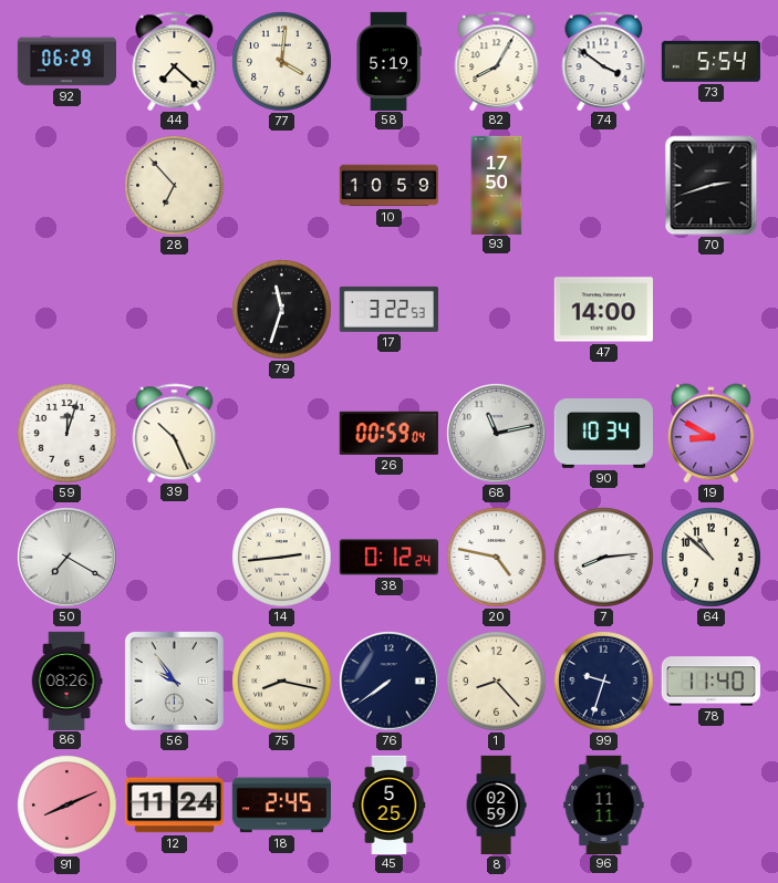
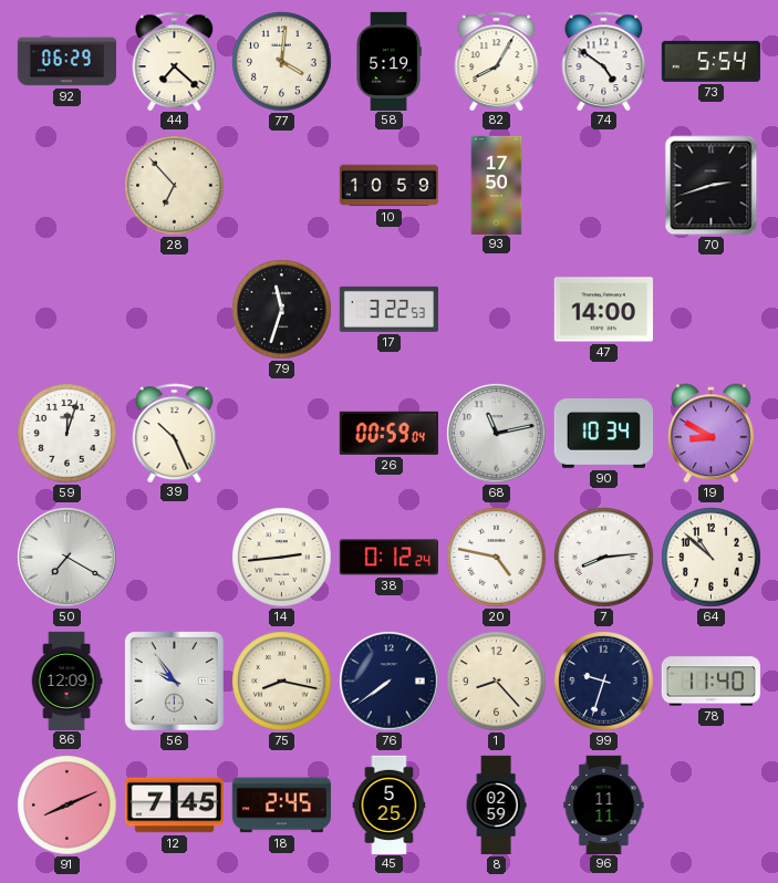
74: 3:51 -> 4:51
86: 08:26 -> 12:09
12: 11:24 -> 7:45
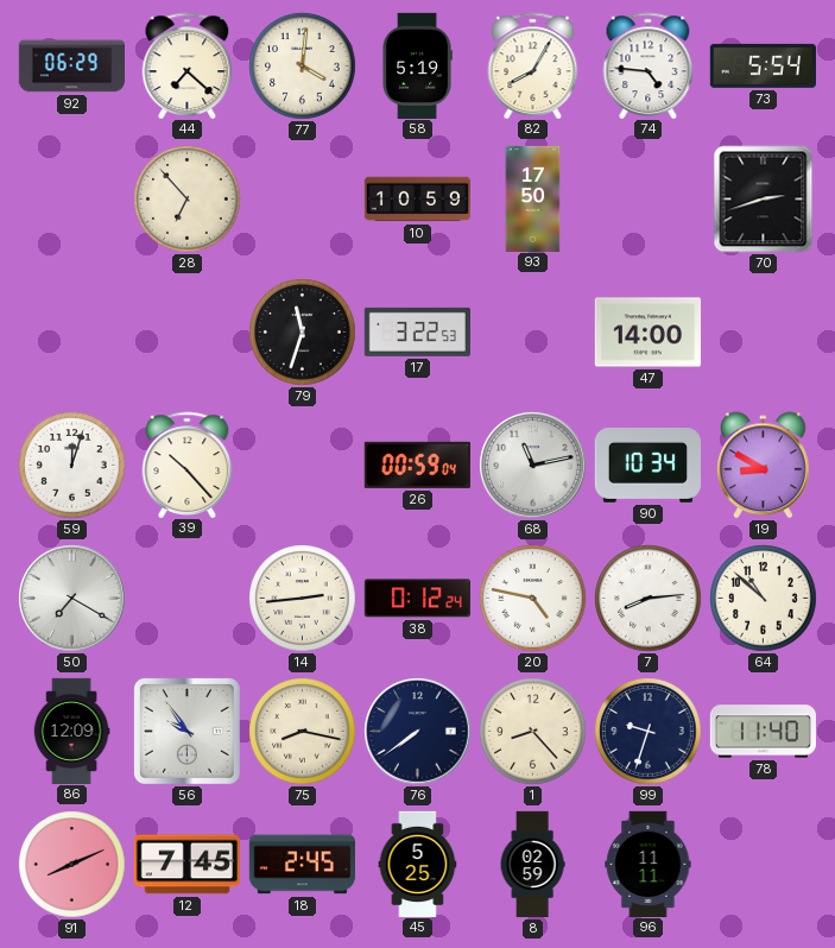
74: 4:51 -> 4:46
39: 10:26 -> 10:23
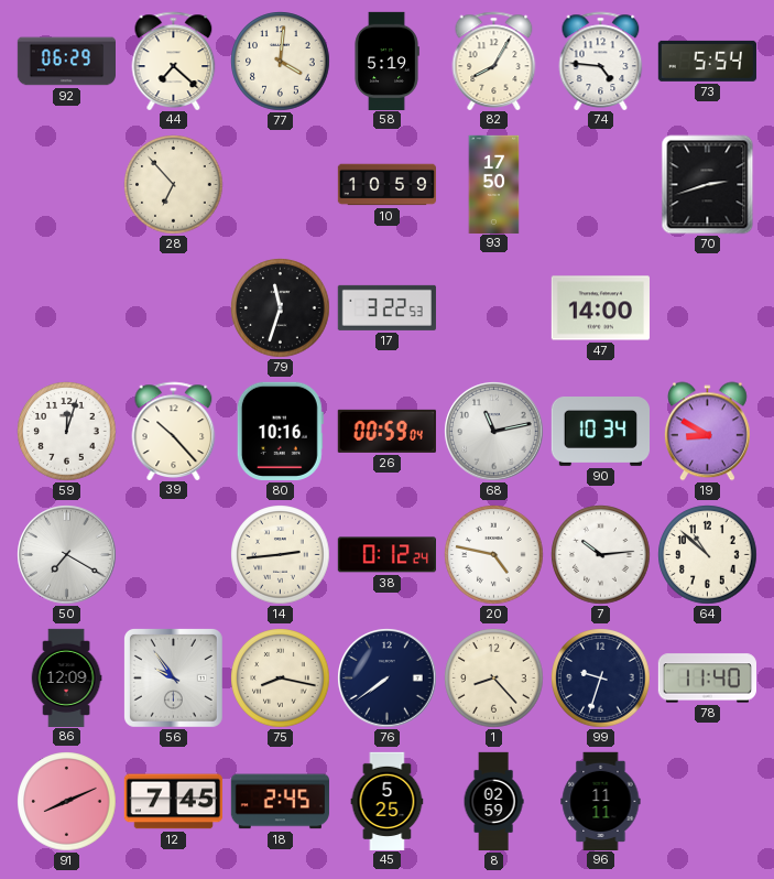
80: none -> 10:16
7: 8:14 -> 10:14
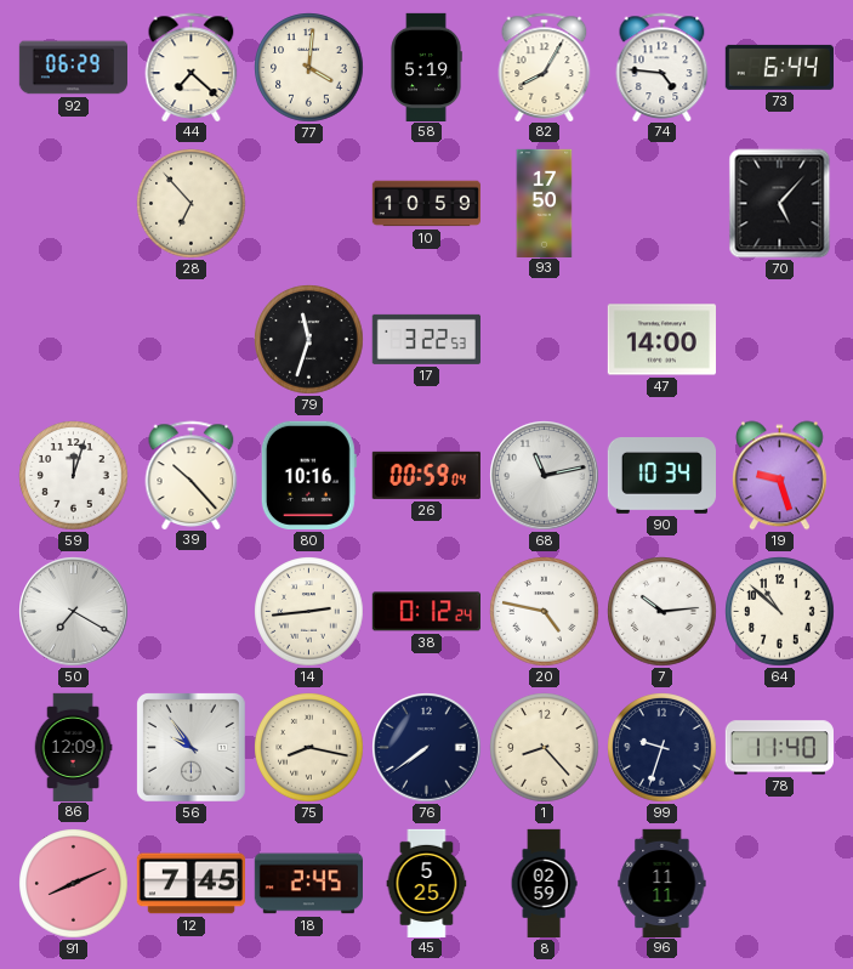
73: 5:54 -> 6:44
70: 2:42 -> 5:07
19: 8:50 -> 9:27
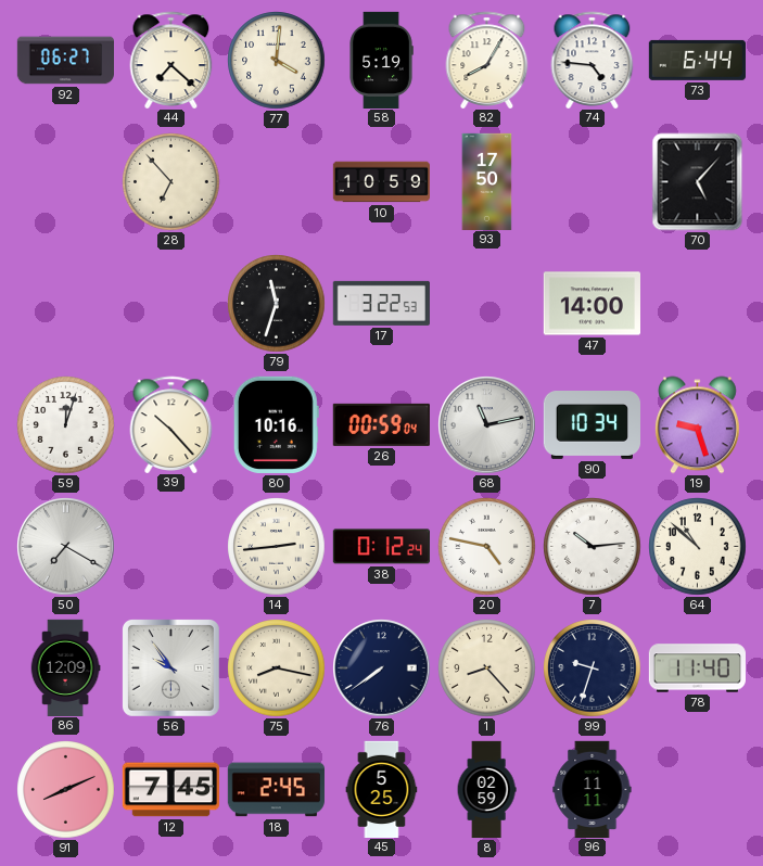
92: 06:29 -> 06:27
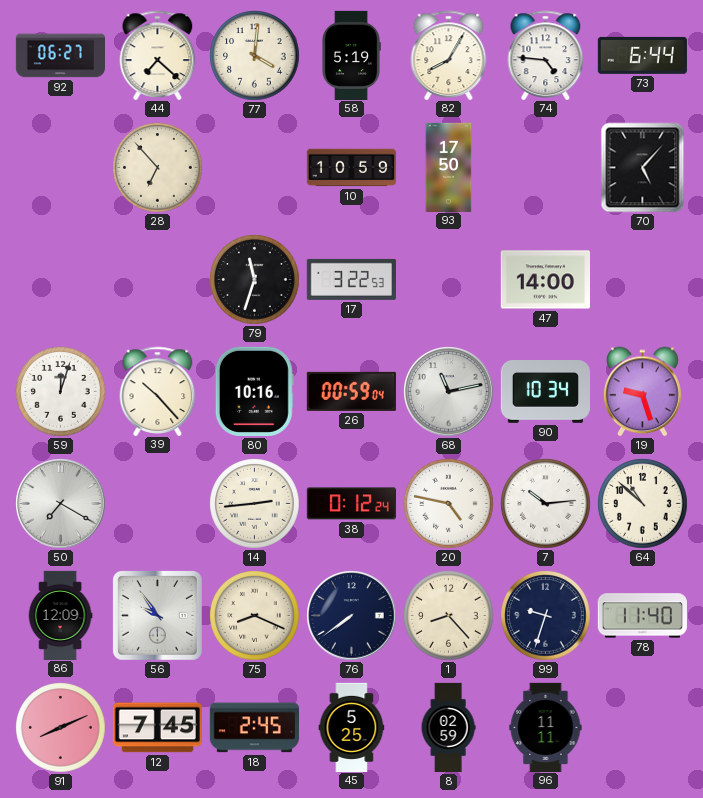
75: 8:17 -> 8:19
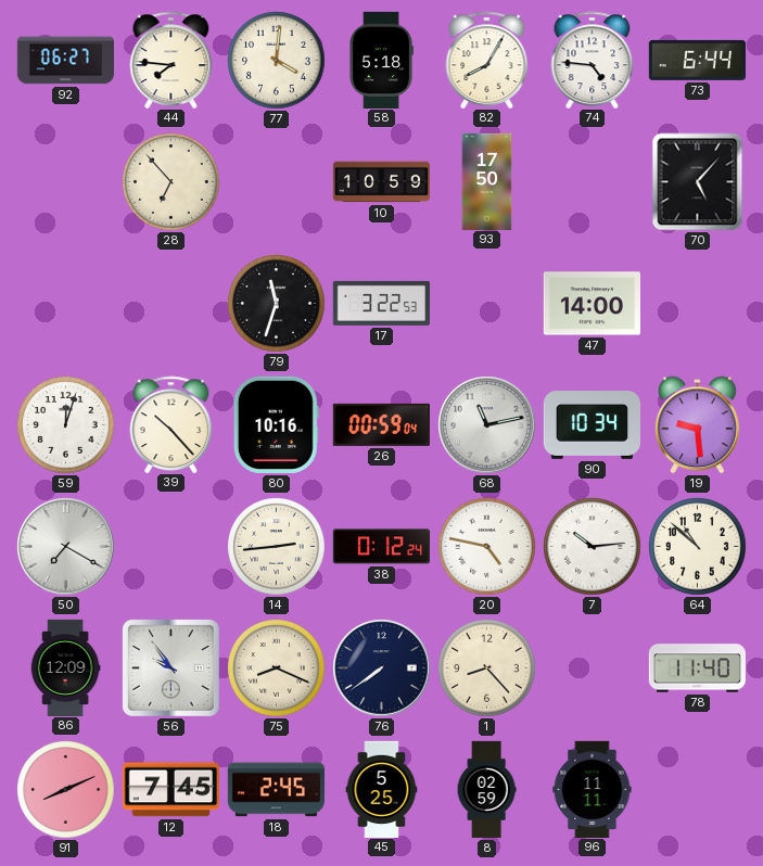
44: 7:22 -> 7:46
58: 5:19 -> 5:18
19: 9:27 -> 9:29
99: 9:33 -> none
